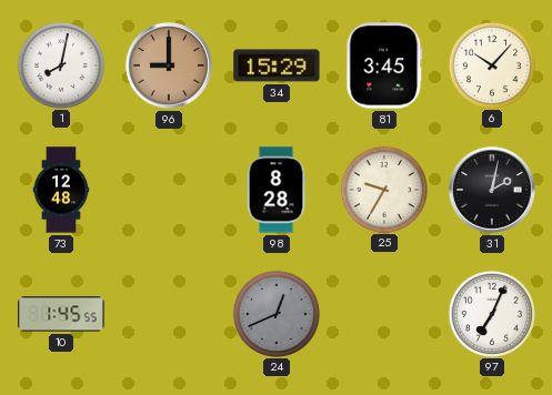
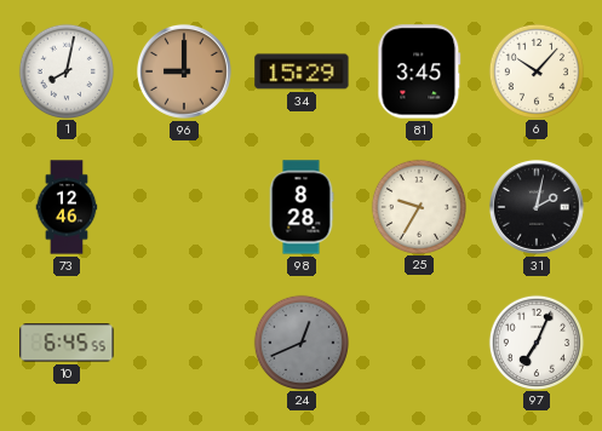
73: 12:48 -> 12:46
10: 1:45 -> 6:45
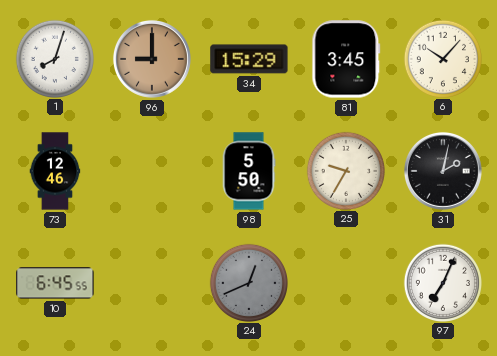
1: 8:02 -> 8:03
98: 8:28 -> 5:50
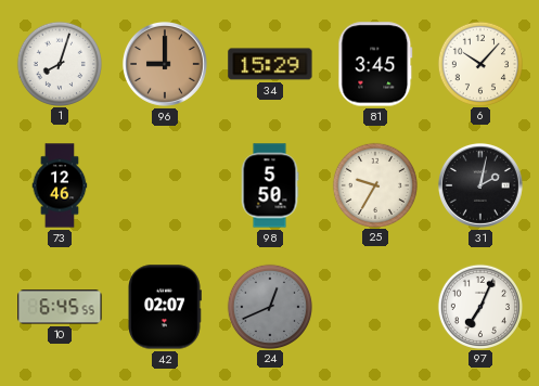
42: none -> 02:07
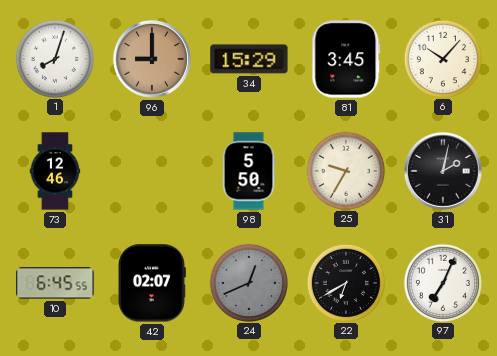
22: none -> 6:40
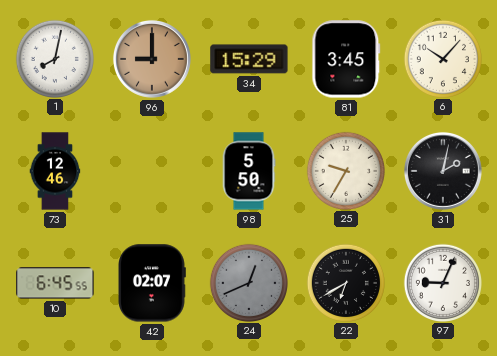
1: 8:03 -> 8:02
97: 7:04 -> 9:04
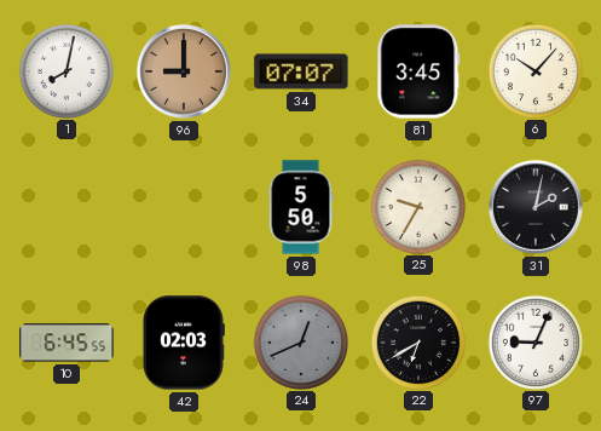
34: 15:29 -> 07:07
73: 12:46 -> none
42: 02:07 -> 02:03
